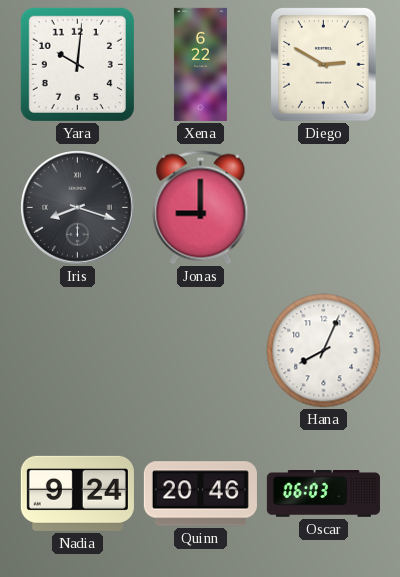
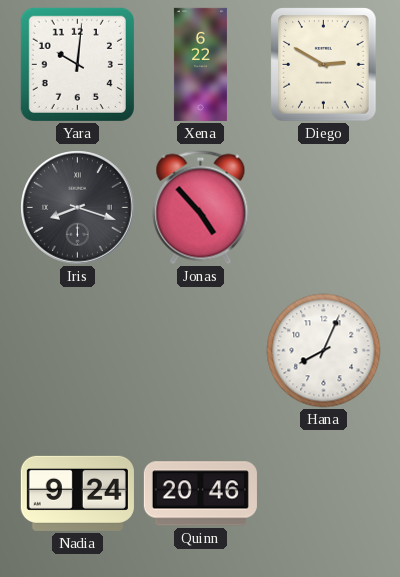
Jonas: 9:00 -> 4:53
Oscar: 06:03 -> none
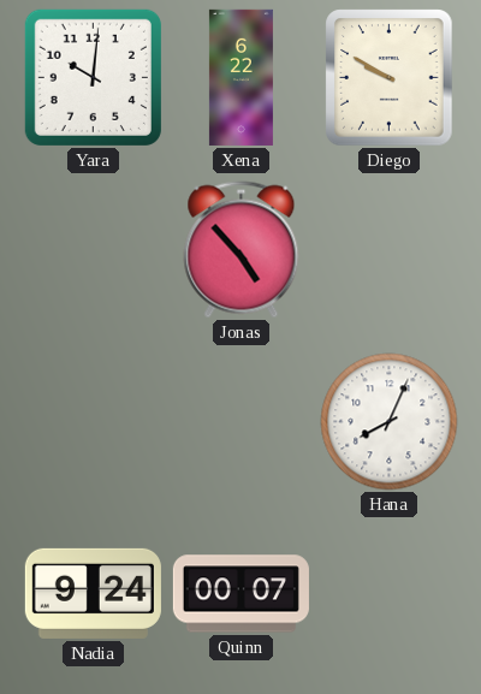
Diego: 2:50 -> 9:50
Iris: 8:18 -> none
Quinn: 20:46 -> 00:07
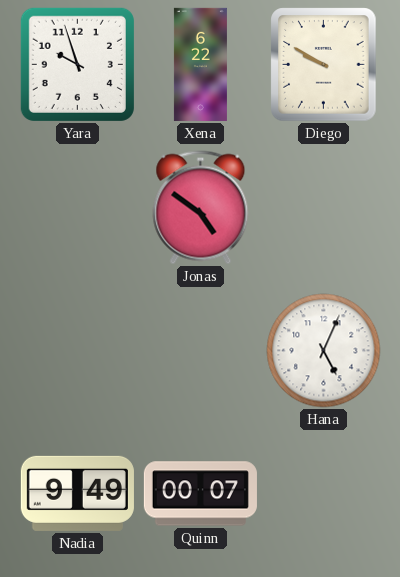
Yara: 10:01 -> 9:57
Jonas: 4:53 -> 4:51
Hana: 8:04 -> 5:04
Nadia: 9:24 -> 9:49
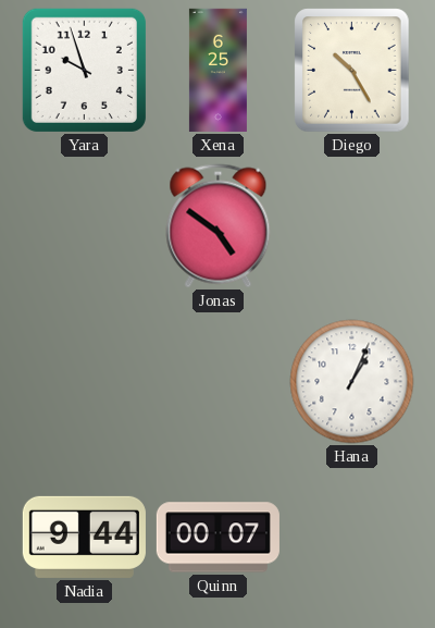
Xena: 6:22 -> 6:25
Diego: 9:50 -> 10:25
Hana: 5:04 -> 1:04
Nadia: 9:49 -> 9:44
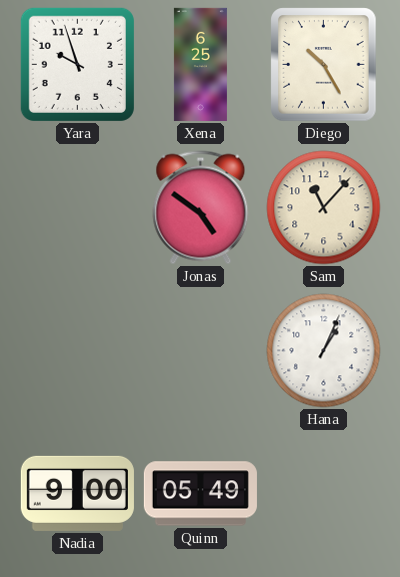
Sam: none -> 11:07
Nadia: 9:44 -> 9:00
Quinn: 00:07 -> 05:49
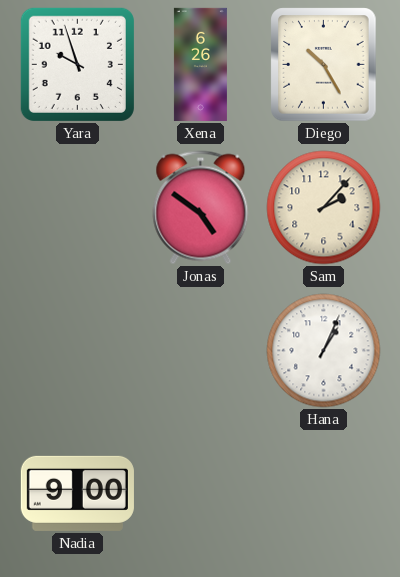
Xena: 6:25 -> 6:26
Sam: 11:07 -> 2:07
Quinn: 05:49 -> none
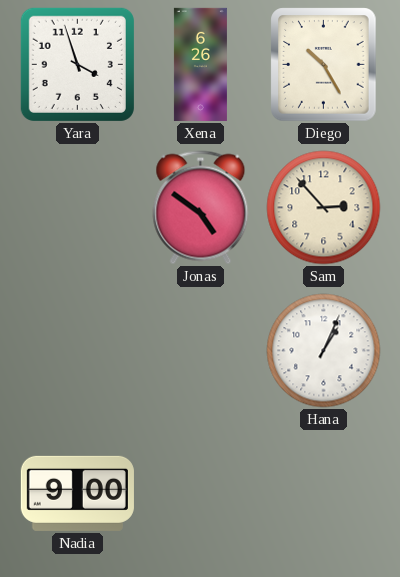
Yara: 9:57 -> 3:57
Sam: 2:07 -> 2:53
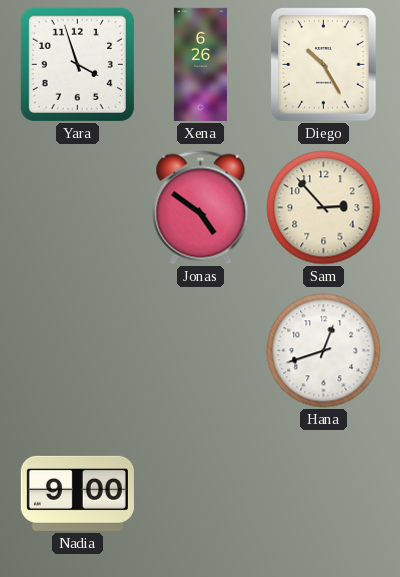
Hana: 1:04 -> 12:42
